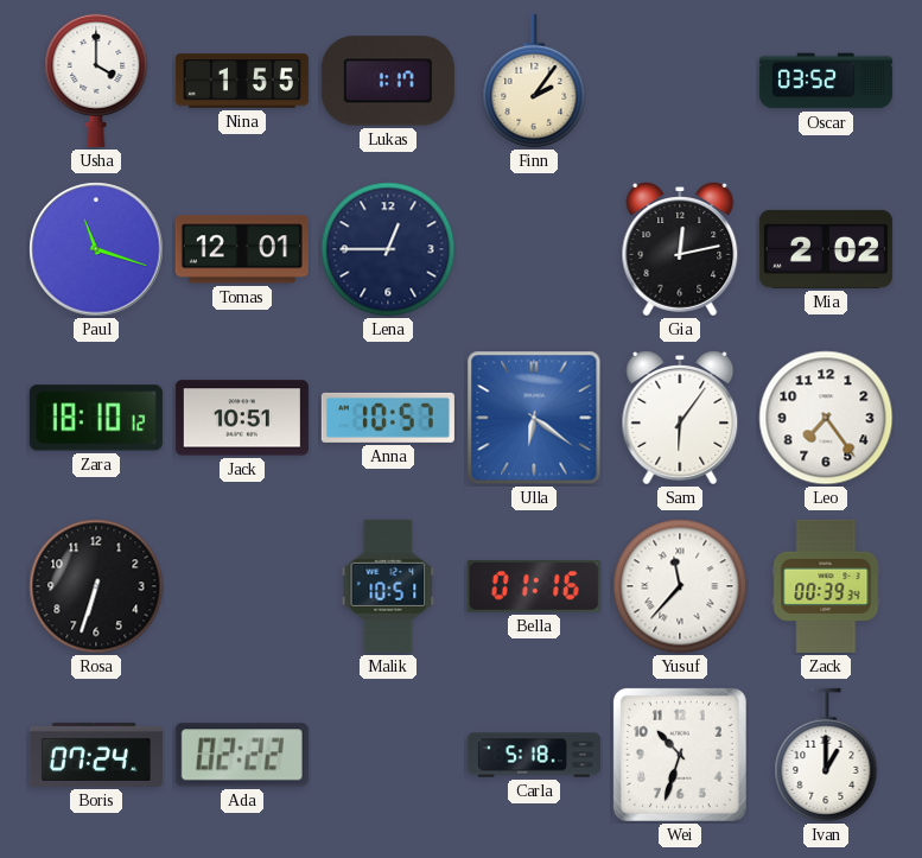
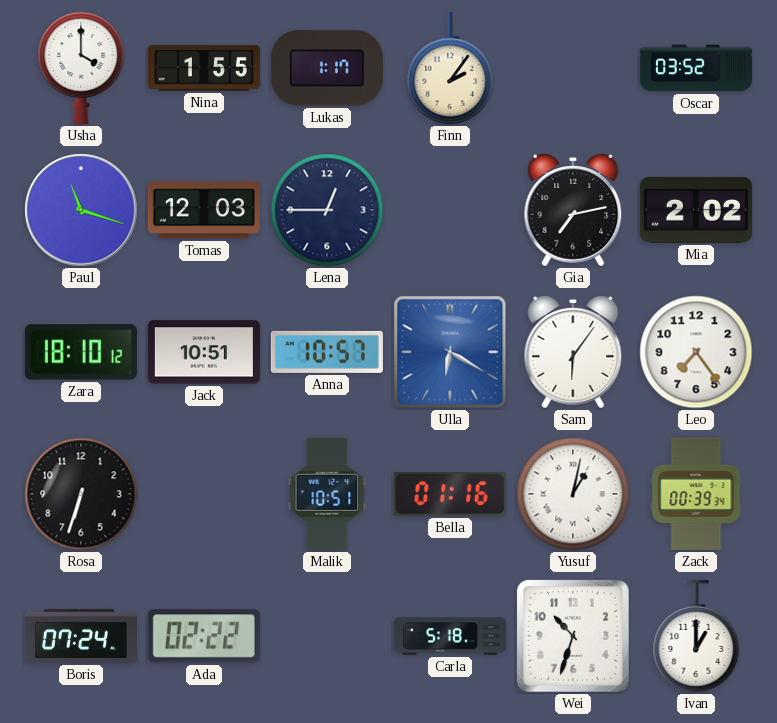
Tomas: 12:01 -> 12:03
Gia: 12:13 -> 7:13
Ulla: 6:21 -> 6:20
Yusuf: 11:37 -> 1:02
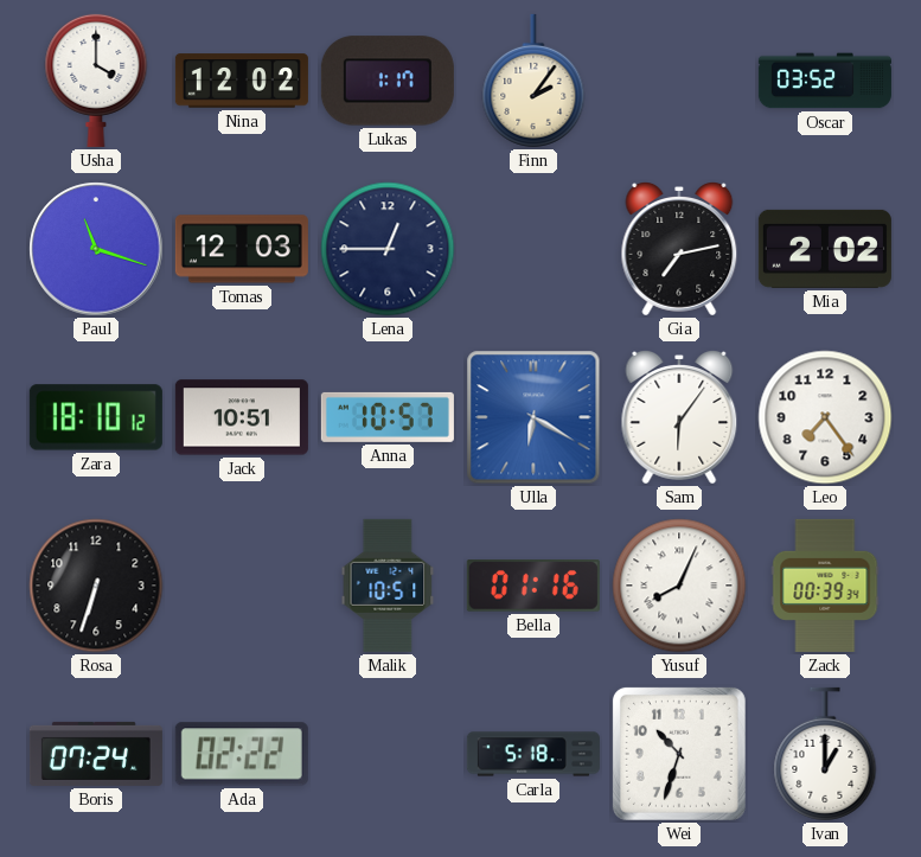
Nina: 1:55 -> 12:02
Yusuf: 1:02 -> 8:04
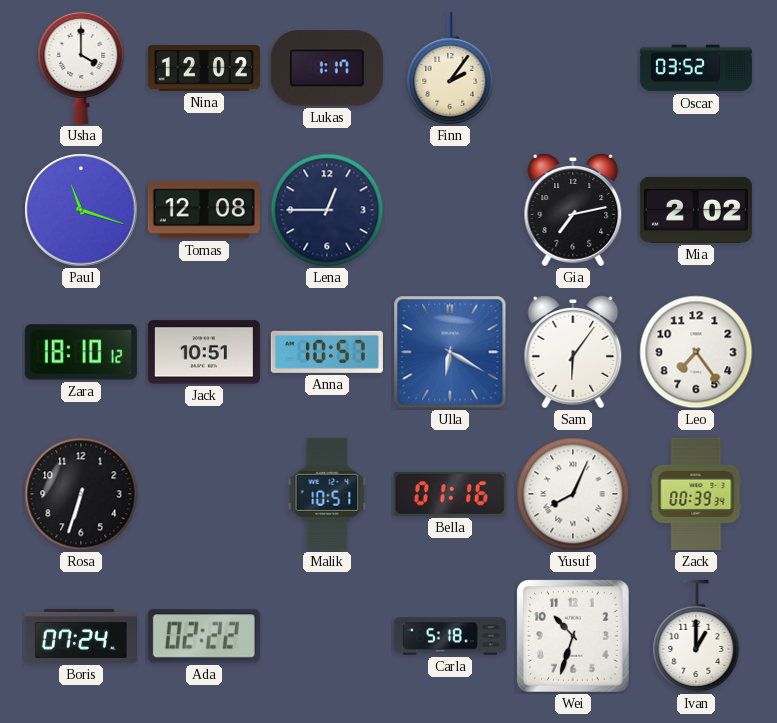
Tomas: 12:03 -> 12:08
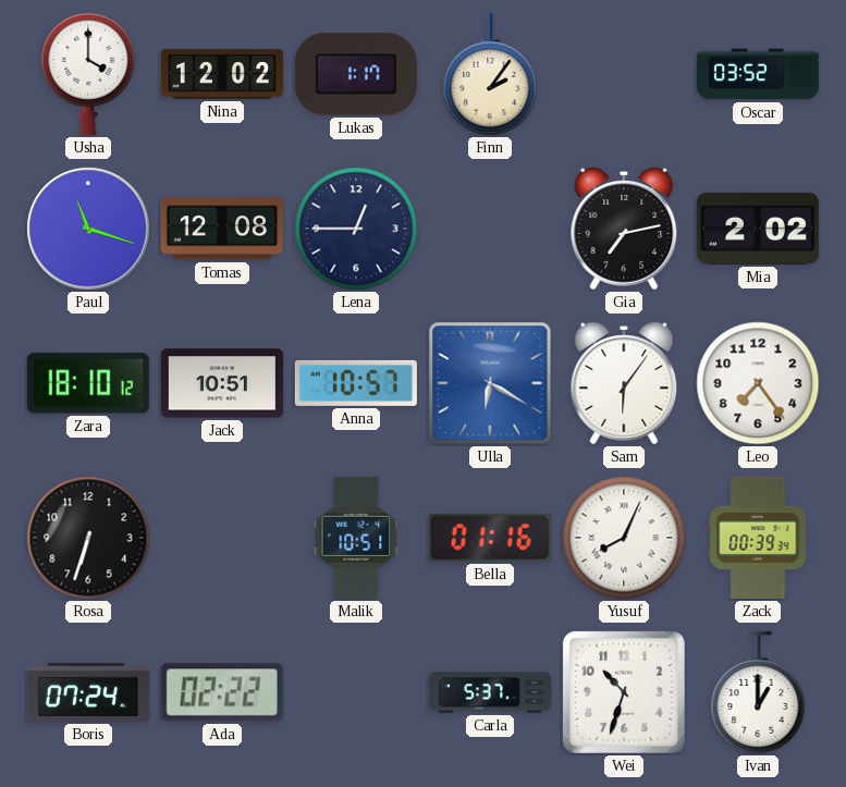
Carla: 5:18 -> 5:37
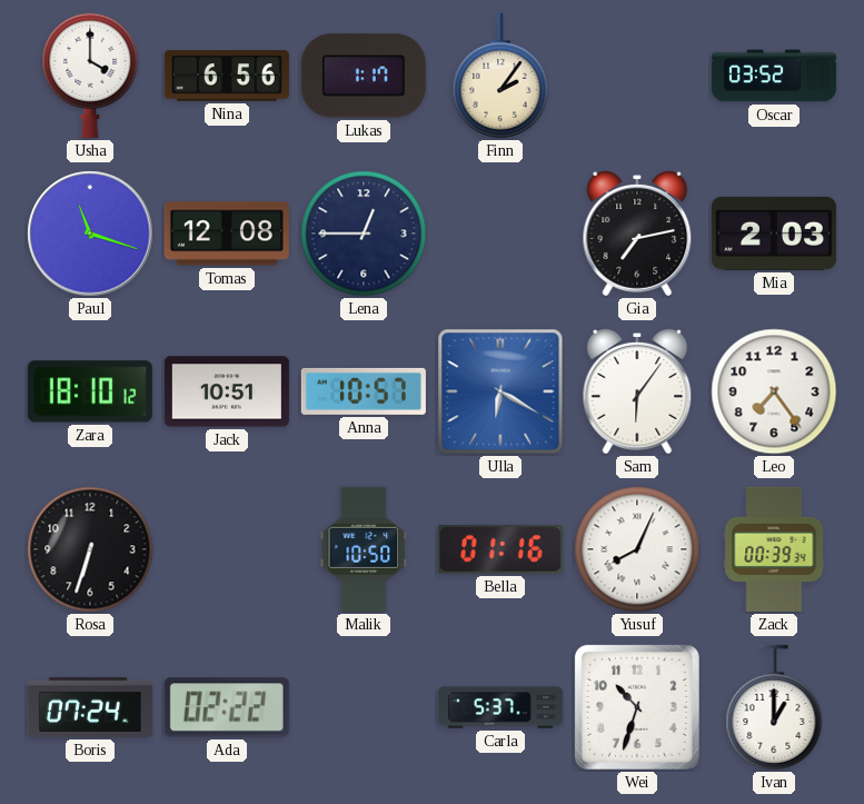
Nina: 12:02 -> 6:56
Mia: 2:02 -> 2:03
Malik: 10:51 -> 10:50
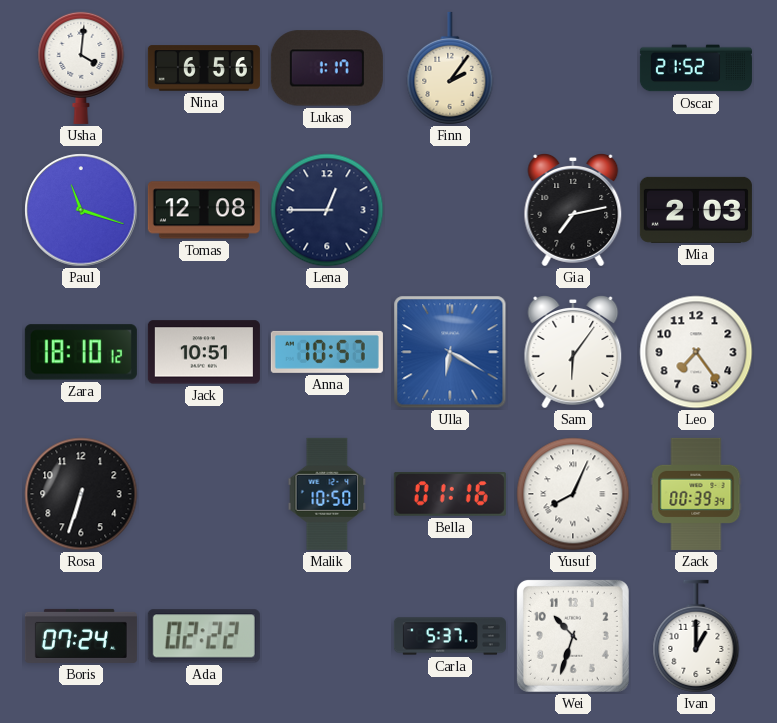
Usha: 4:00 -> 4:01
Oscar: 03:52 -> 21:52
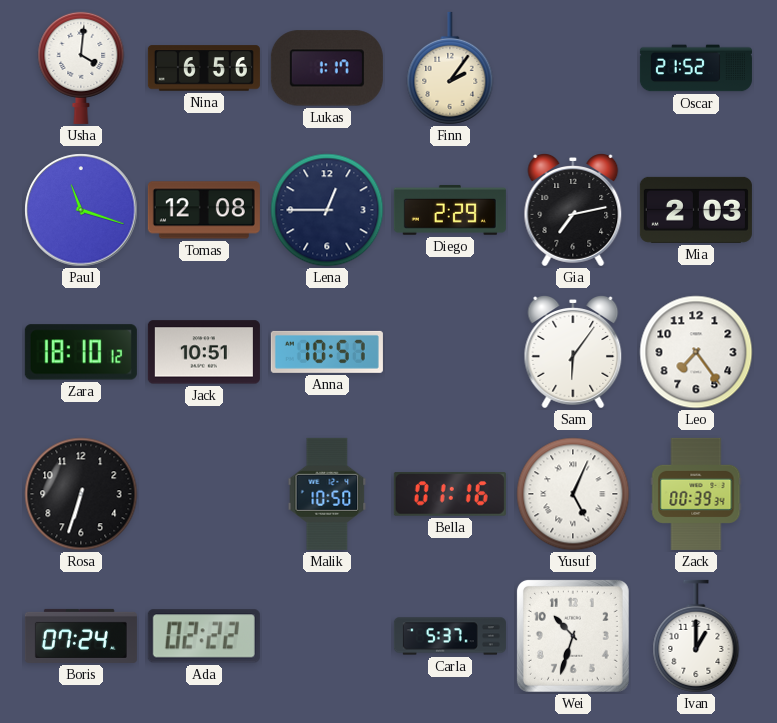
Diego: none -> 2:29
Ulla: 6:20 -> none
Yusuf: 8:04 -> 5:04
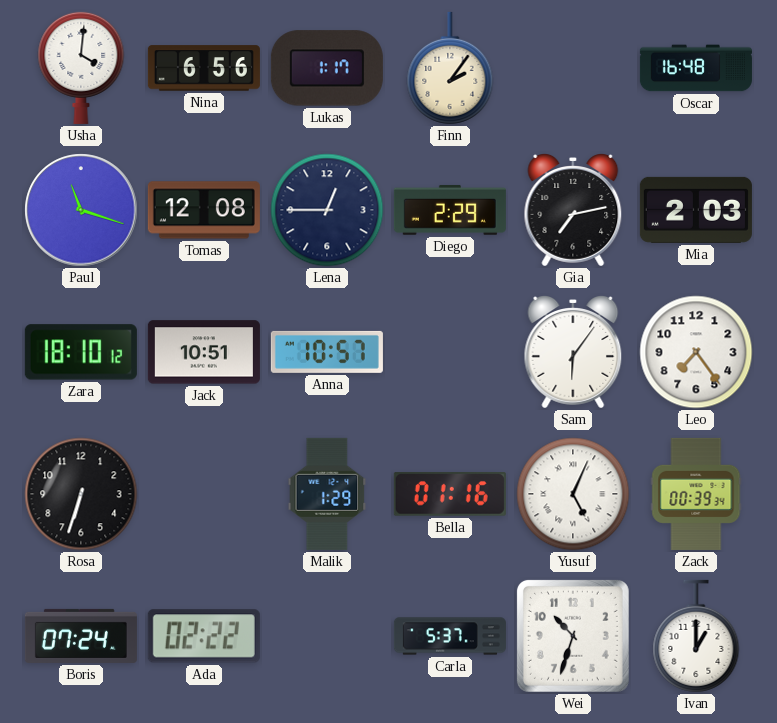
Oscar: 21:52 -> 16:48
Malik: 10:50 -> 1:29
